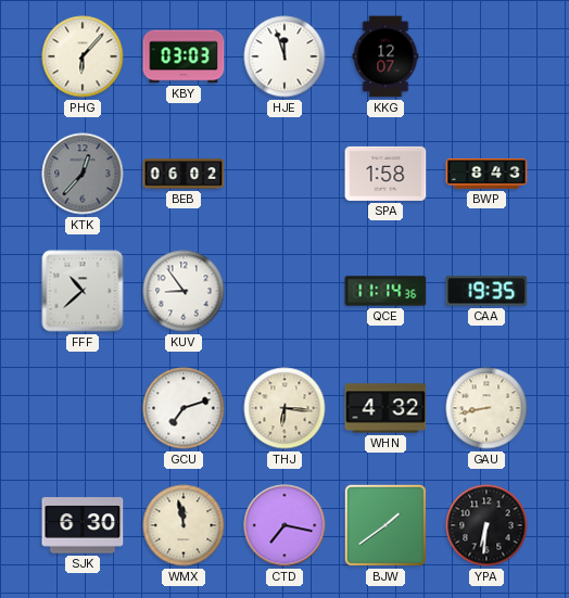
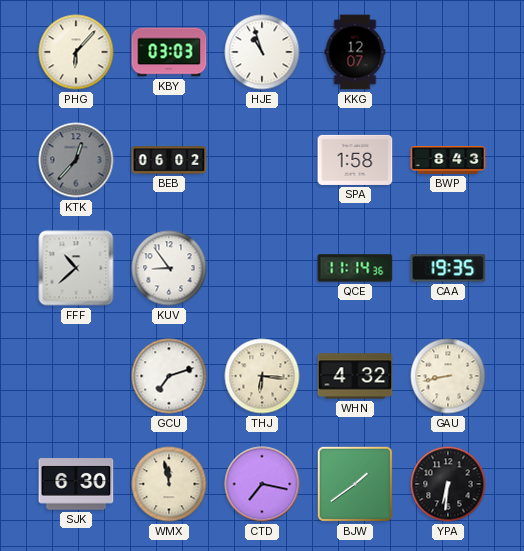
HJE: 11:57 -> 10:57
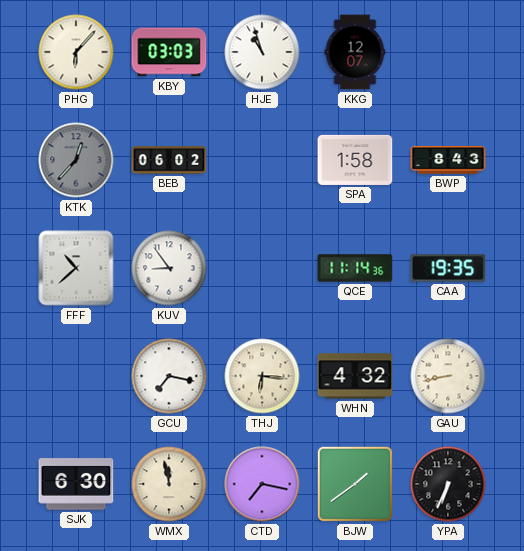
GCU: 7:12 -> 7:17
YPA: 6:31 -> 6:34
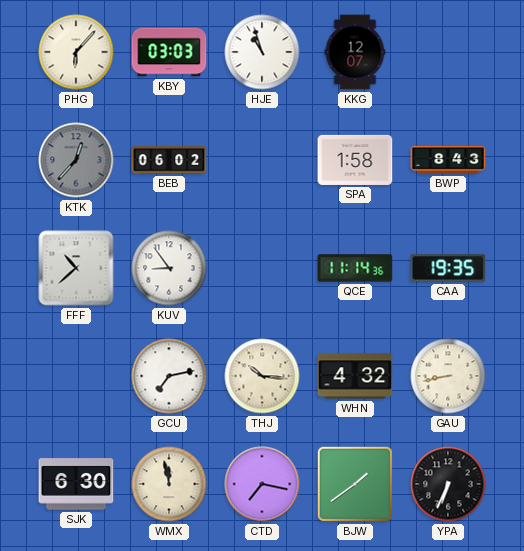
GCU: 7:17 -> 7:13
THJ: 6:16 -> 10:16
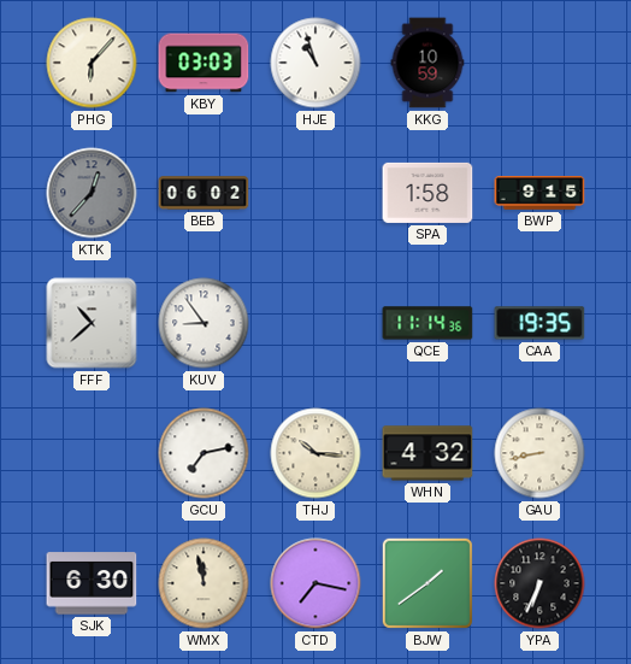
KKG: 12:07 -> 10:59
BWP: 8:43 -> 9:15
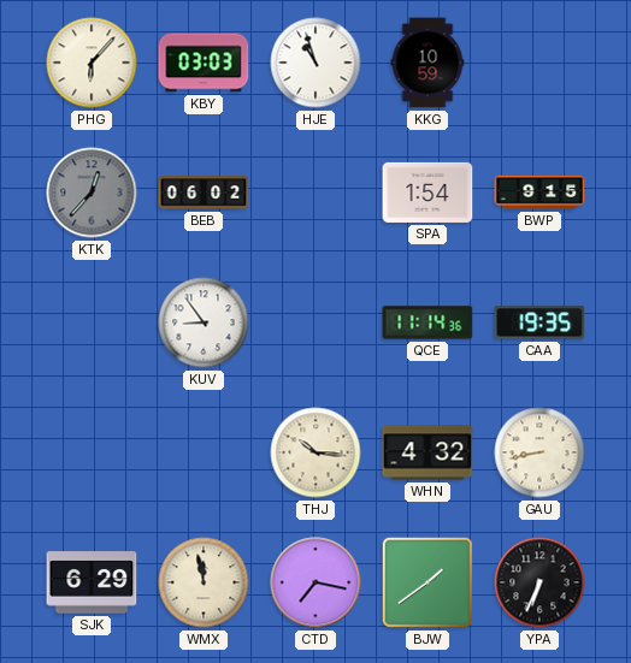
SPA: 1:58 -> 1:54
FFF: 10:38 -> none
GCU: 7:13 -> none
SJK: 6:30 -> 6:29
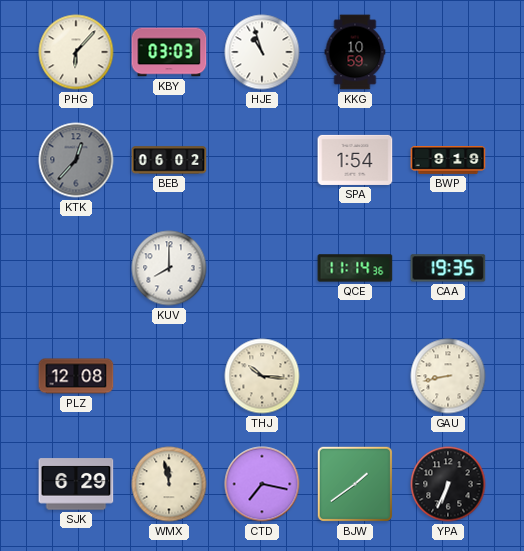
BWP: 9:15 -> 9:19
KUV: 8:54 -> 8:00
PLZ: none -> 12:08
WHN: 4:32 -> none
